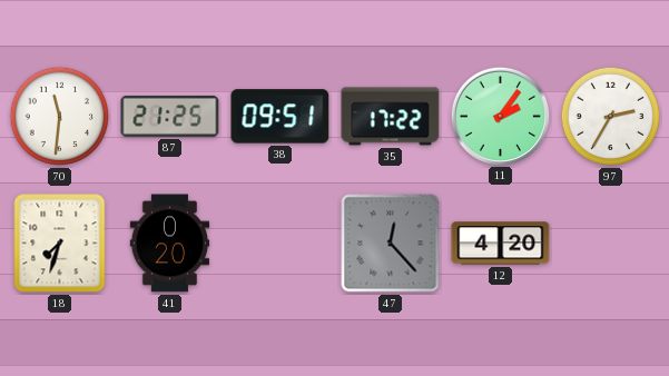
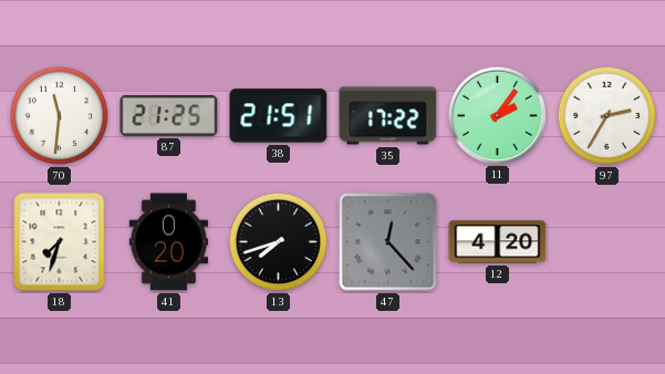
38: 09:51 -> 21:51
13: none -> 7:42
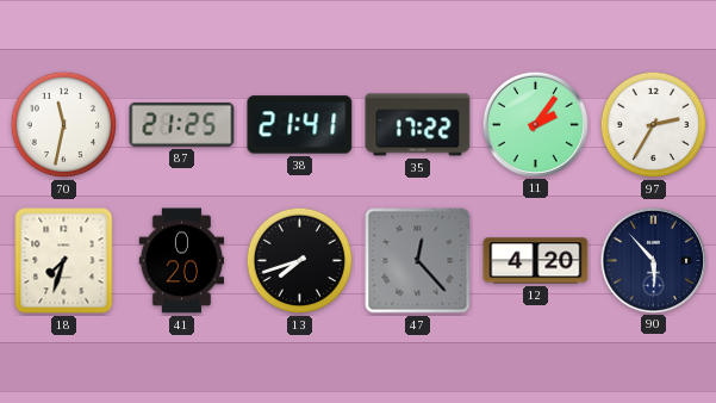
70: 11:31 -> 11:32
38: 21:51 -> 21:41
90: none -> 5:53
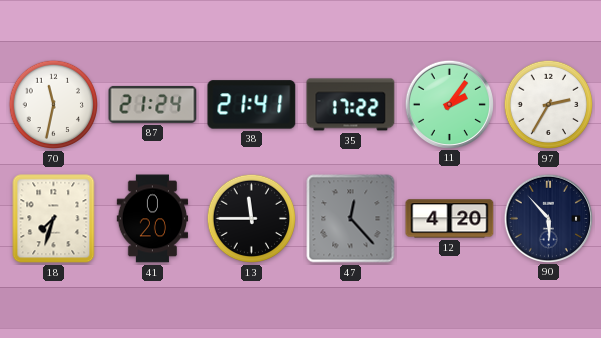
87: 21:25 -> 21:24
13: 7:42 -> 11:45
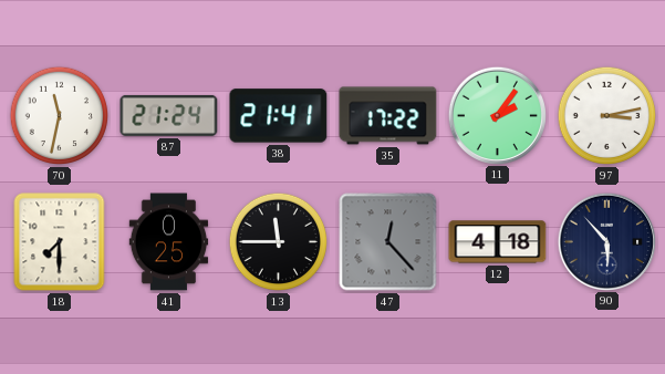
97: 2:35 -> 3:13
18: 7:33 -> 7:30
41: 0:20 -> 0:25
12: 4:20 -> 4:18
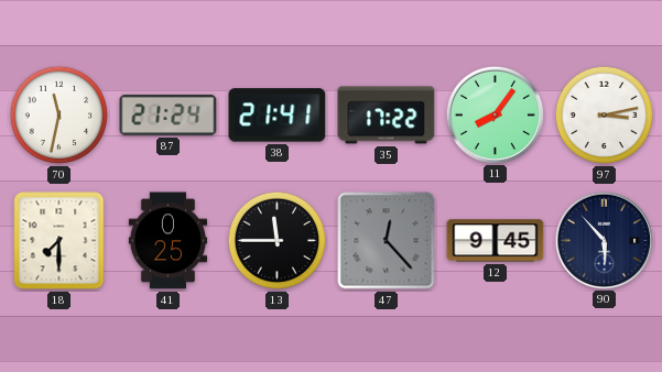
11: 2:06 -> 8:06
12: 4:18 -> 9:45
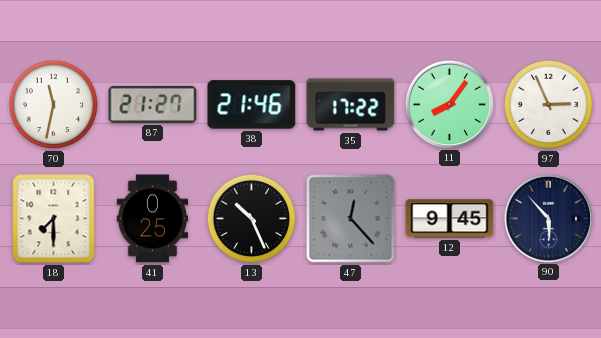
87: 21:24 -> 21:27
38: 21:41 -> 21:46
97: 3:13 -> 2:56
13: 11:45 -> 10:26
